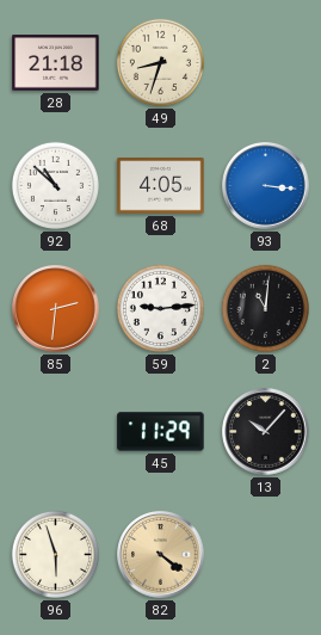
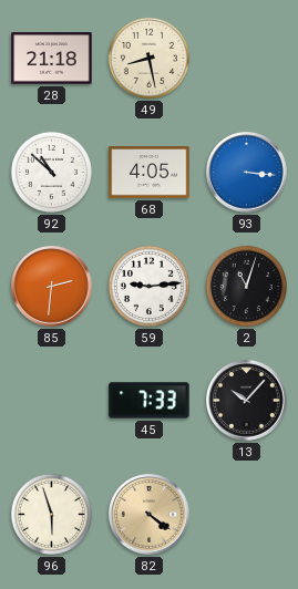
49: 8:33 -> 8:28
2: 11:01 -> 11:03
45: 11:29 -> 7:33
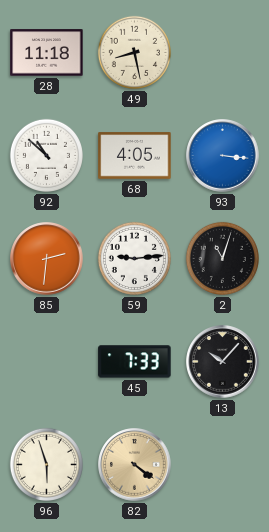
28: 21:18 -> 11:18
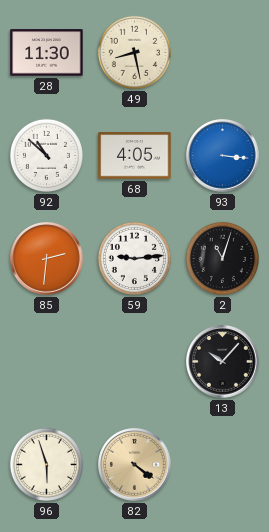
28: 11:18 -> 11:30
45: 7:33 -> none
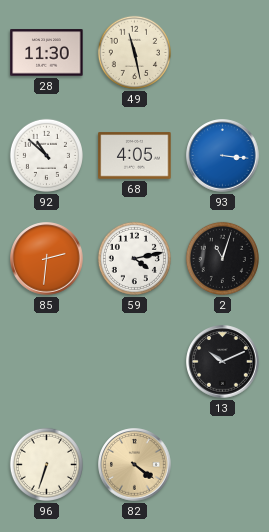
49: 8:28 -> 11:28
59: 9:14 -> 4:13
13: 10:07 -> 10:11
96: 5:57 -> 6:33
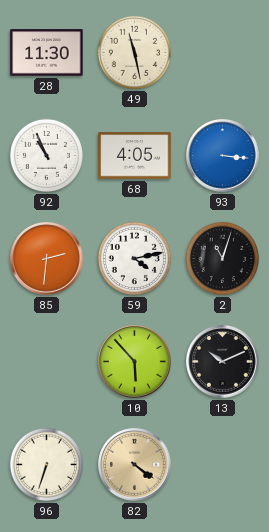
92: 10:52 -> 10:56
10: none -> 5:53
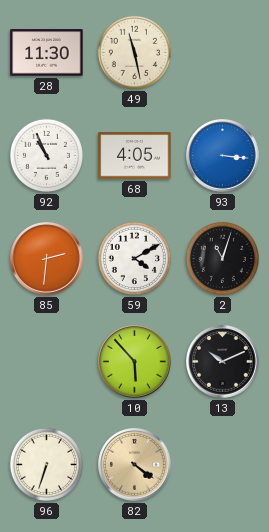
59: 4:13 -> 4:10
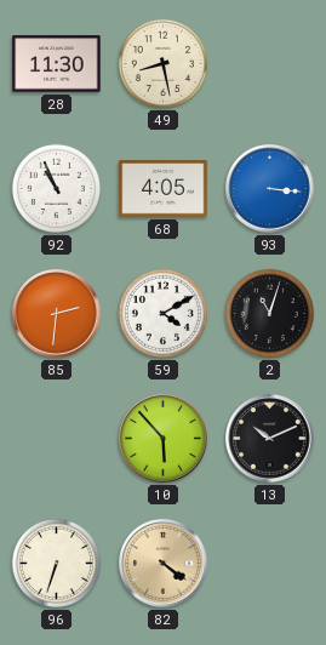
49: 11:28 -> 8:28
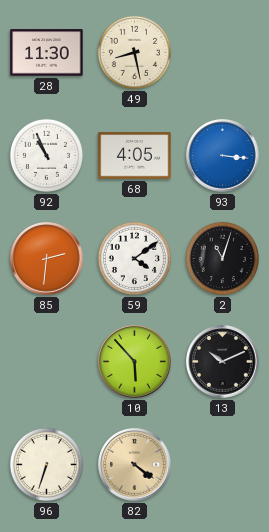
59: 4:10 -> 4:09
